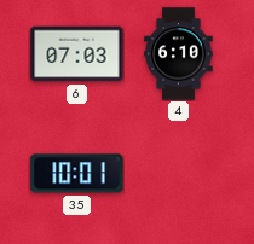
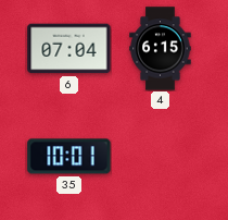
6: 07:03 -> 07:04
4: 6:10 -> 6:15
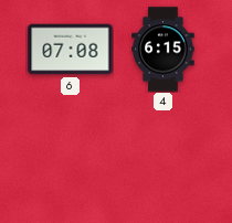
6: 07:04 -> 07:08
35: 10:01 -> none
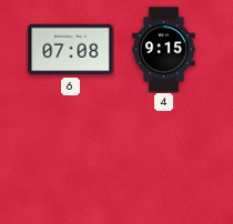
4: 6:15 -> 9:15
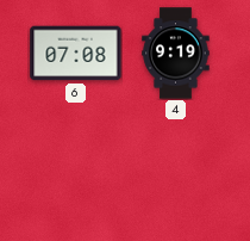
4: 9:15 -> 9:19
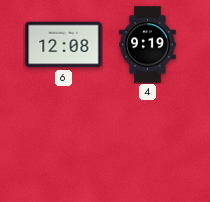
6: 07:08 -> 12:08
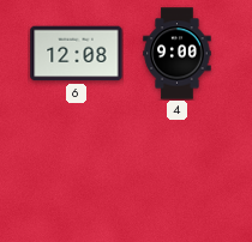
4: 9:19 -> 9:00
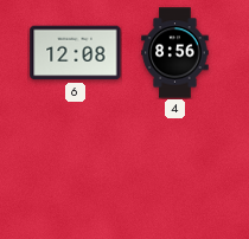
4: 9:00 -> 8:56
